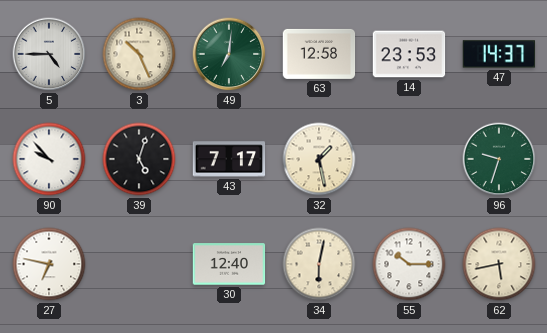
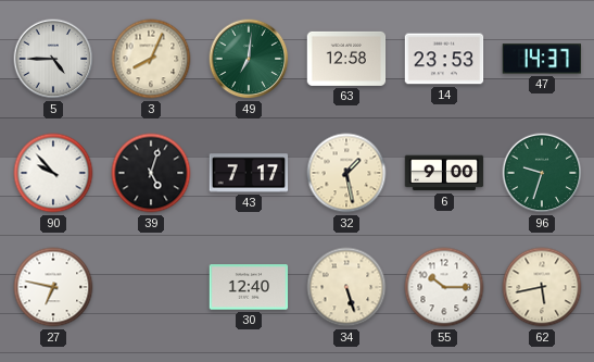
3: 10:26 -> 8:04
6: none -> 9:00
34: 6:02 -> 5:27
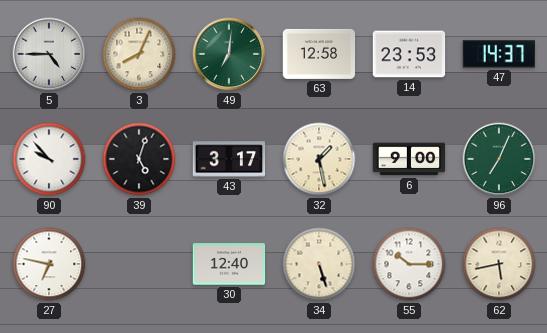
43: 7:17 -> 3:17
96: 9:33 -> 7:04
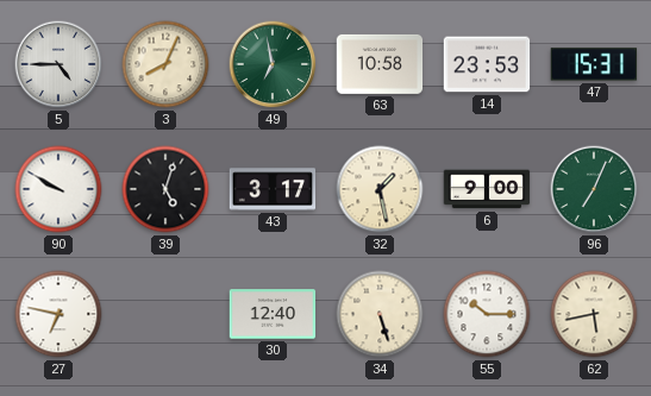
49: 7:01 -> 6:58
63: 12:58 -> 10:58
47: 14:37 -> 15:31
90: 9:53 -> 9:50
